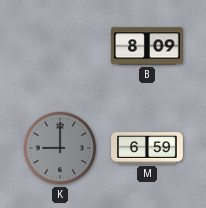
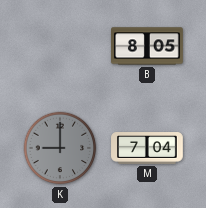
B: 8:09 -> 8:05
M: 6:59 -> 7:04
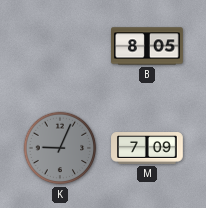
K: 9:00 -> 9:04
M: 7:04 -> 7:09
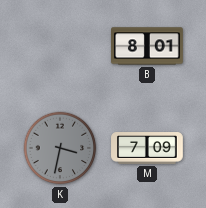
B: 8:05 -> 8:01
K: 9:04 -> 3:32
